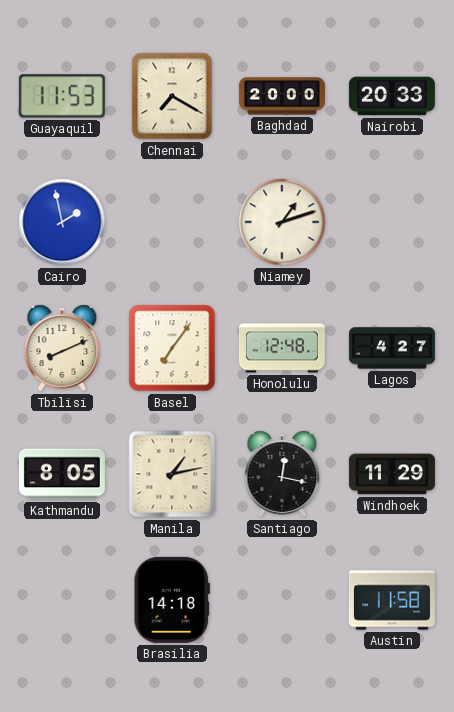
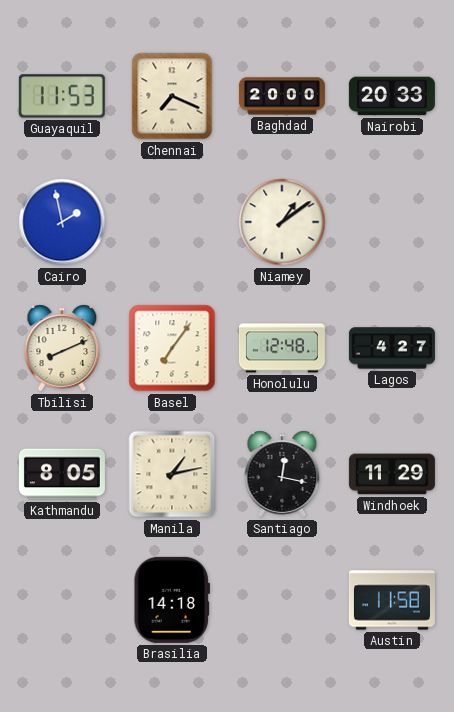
Chennai: 7:20 -> 7:19
Niamey: 1:12 -> 1:09
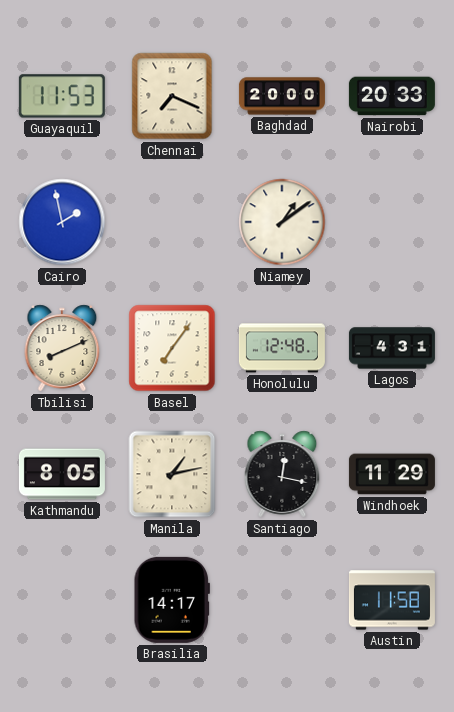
Lagos: 4:27 -> 4:31
Brasilia: 14:18 -> 14:17
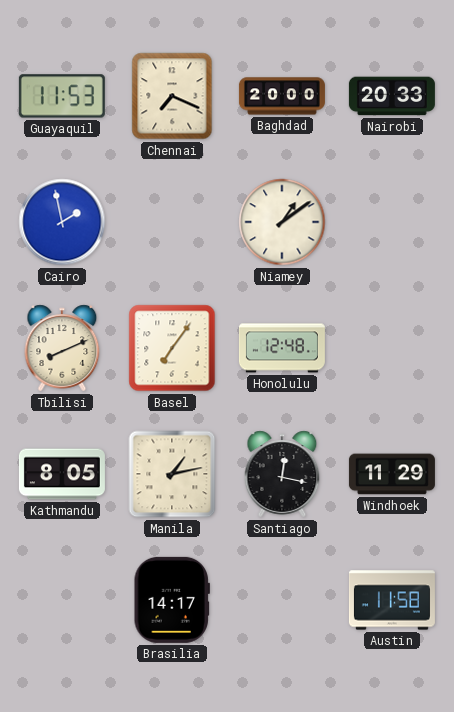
Lagos: 4:31 -> none
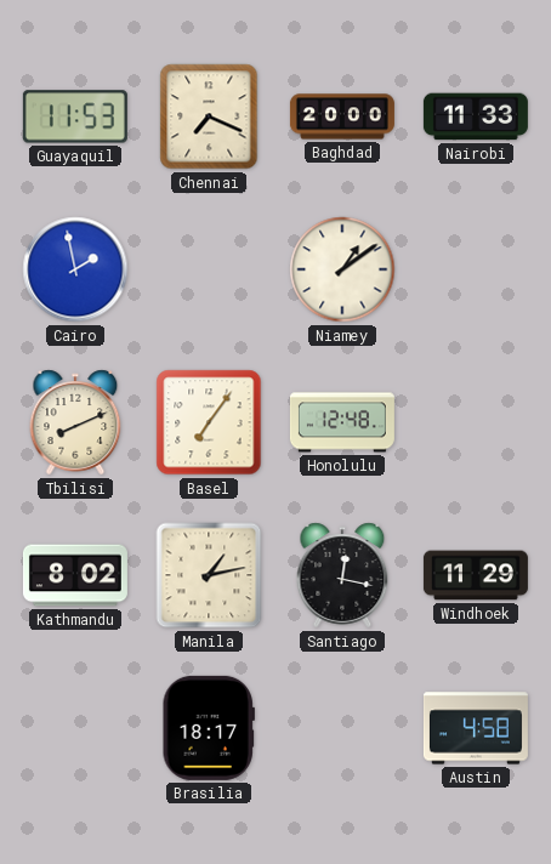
Nairobi: 20:33 -> 11:33
Kathmandu: 8:05 -> 8:02
Brasilia: 14:17 -> 18:17
Austin: 11:58 -> 4:58
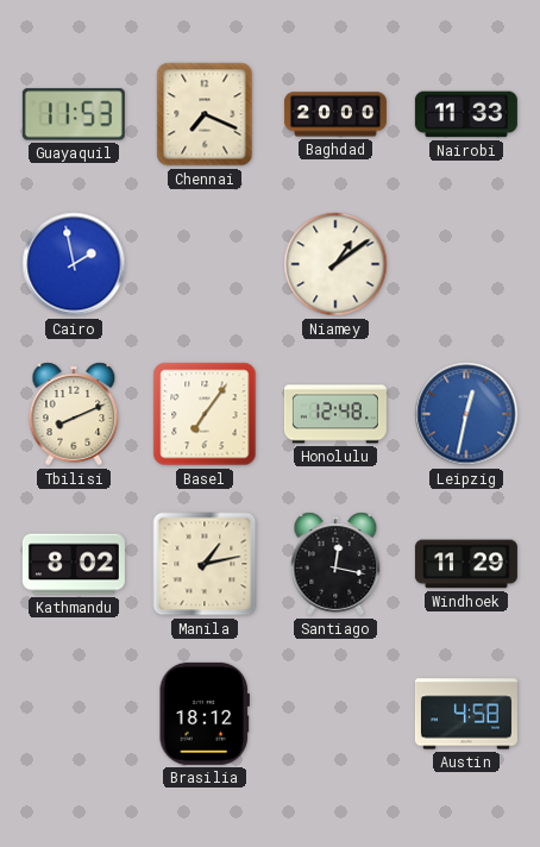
Leipzig: none -> 12:32
Brasilia: 18:17 -> 18:12
